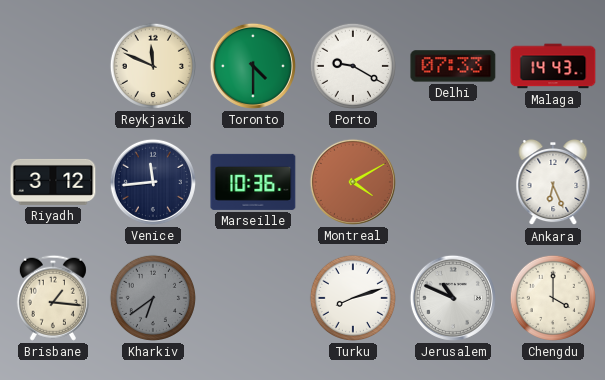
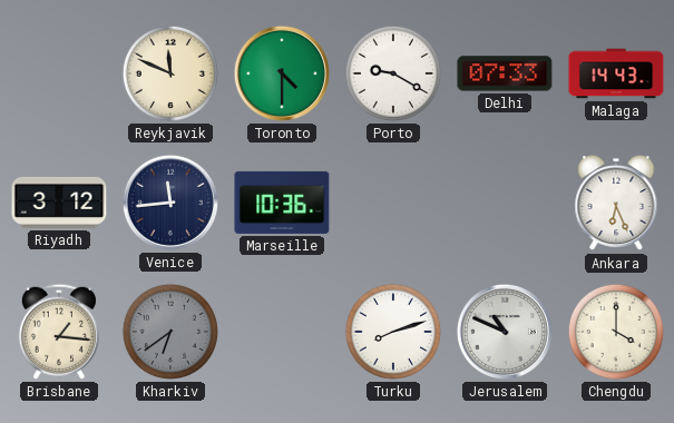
Montreal: 4:10 -> none
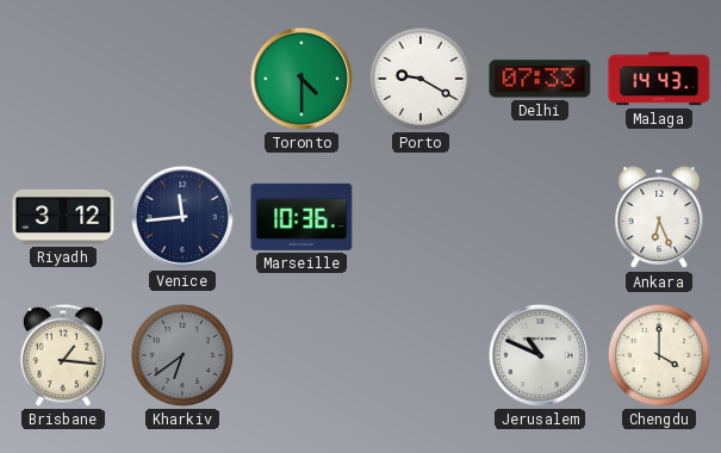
Reykjavik: 11:49 -> none
Turku: 8:12 -> none
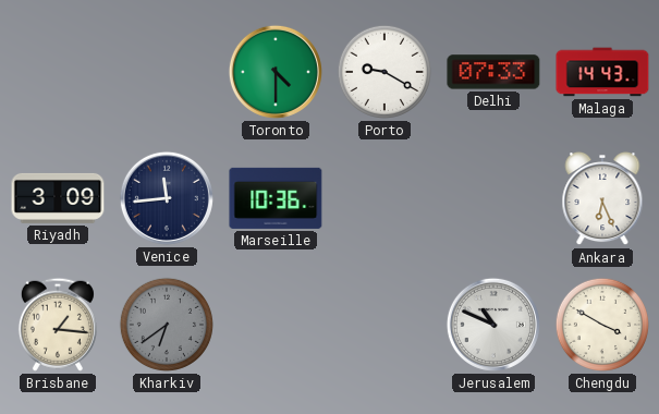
Riyadh: 3:12 -> 3:09
Chengdu: 4:00 -> 3:50
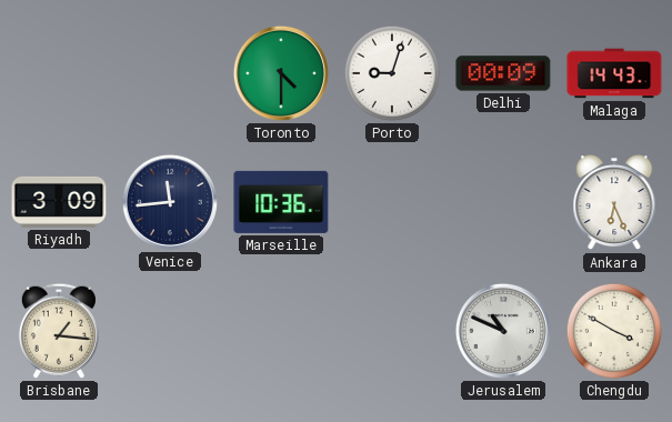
Porto: 9:20 -> 9:03
Delhi: 07:33 -> 00:09
Kharkiv: 6:39 -> none
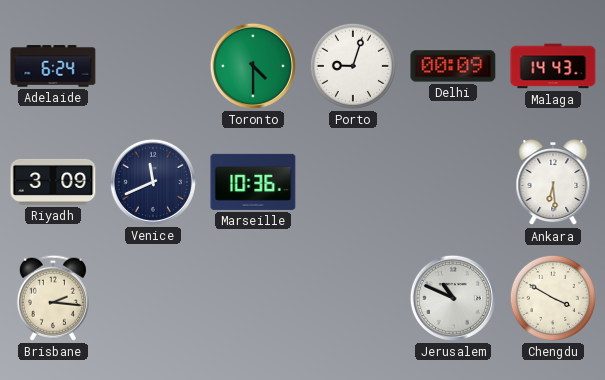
Adelaide: none -> 6:24
Venice: 11:44 -> 11:41
Ankara: 6:26 -> 6:29
Brisbane: 1:16 -> 2:16
